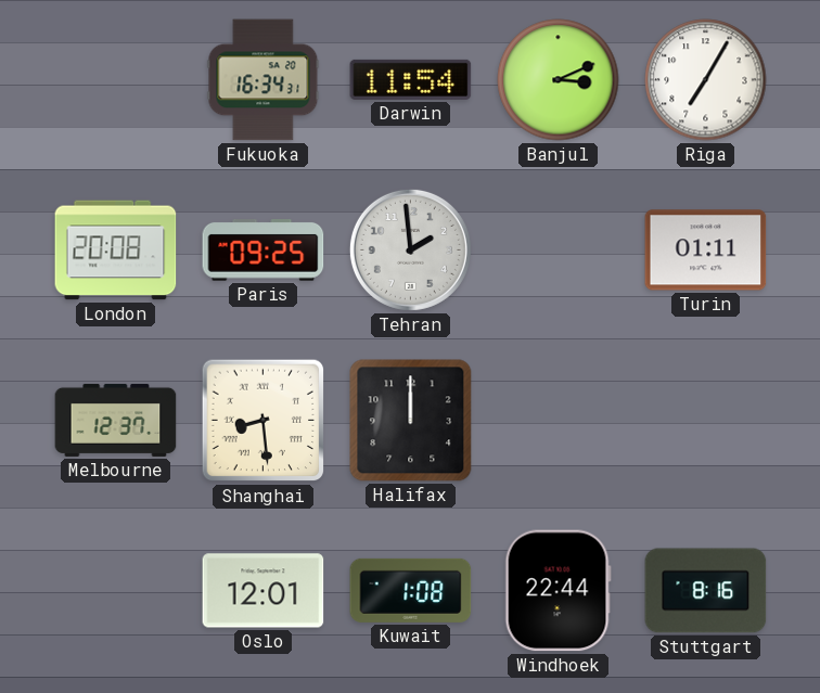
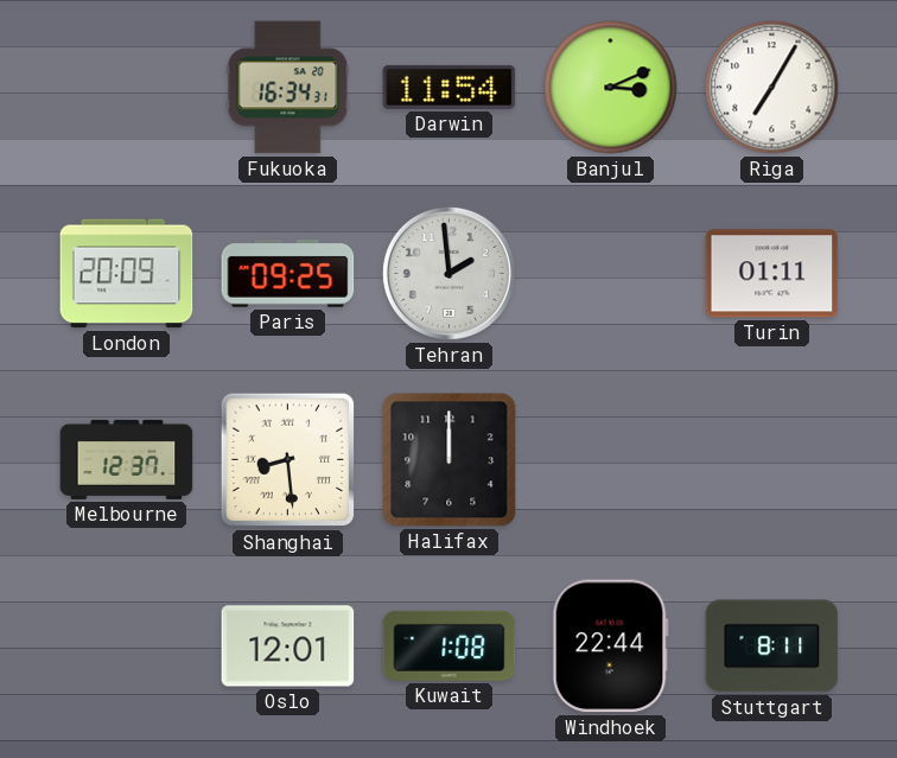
London: 20:08 -> 20:09
Stuttgart: 8:16 -> 8:11
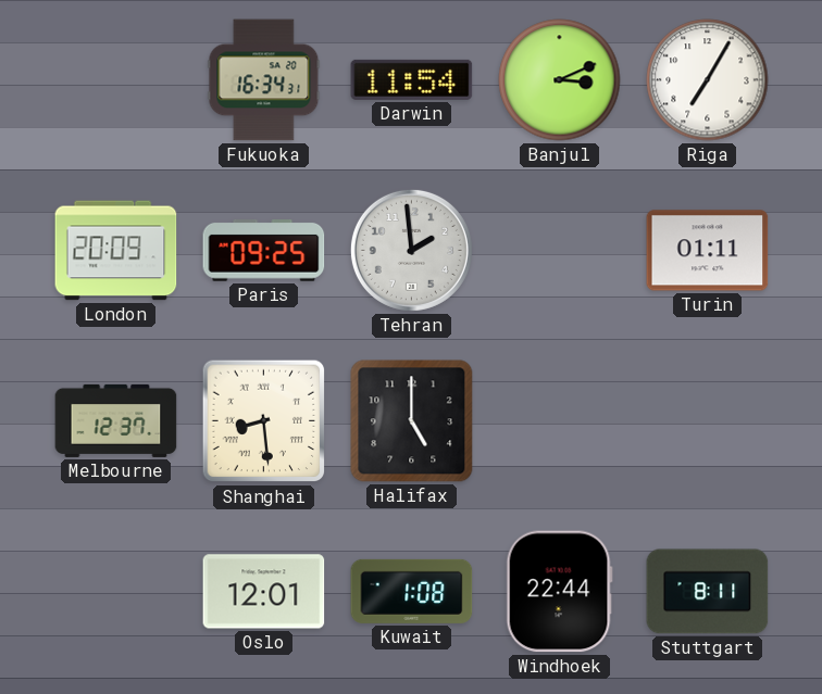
Halifax: 12:00 -> 5:00
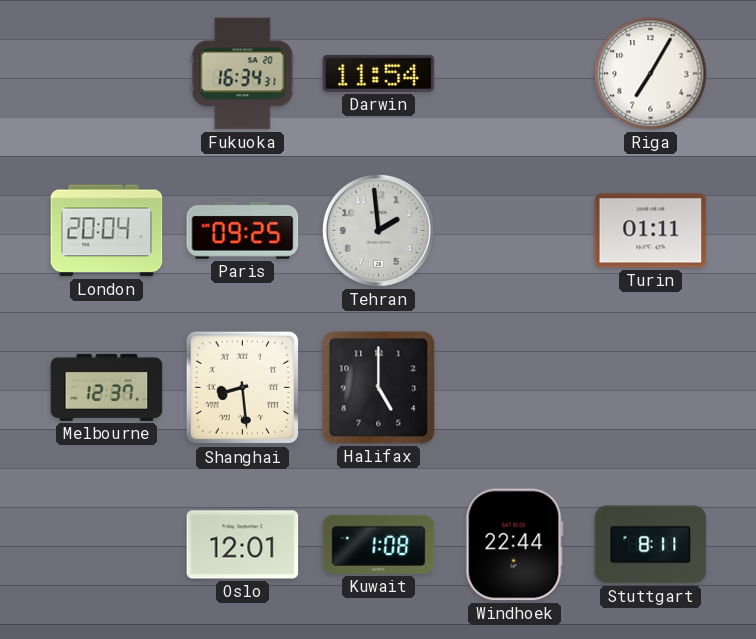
Banjul: 3:11 -> none
London: 20:09 -> 20:04
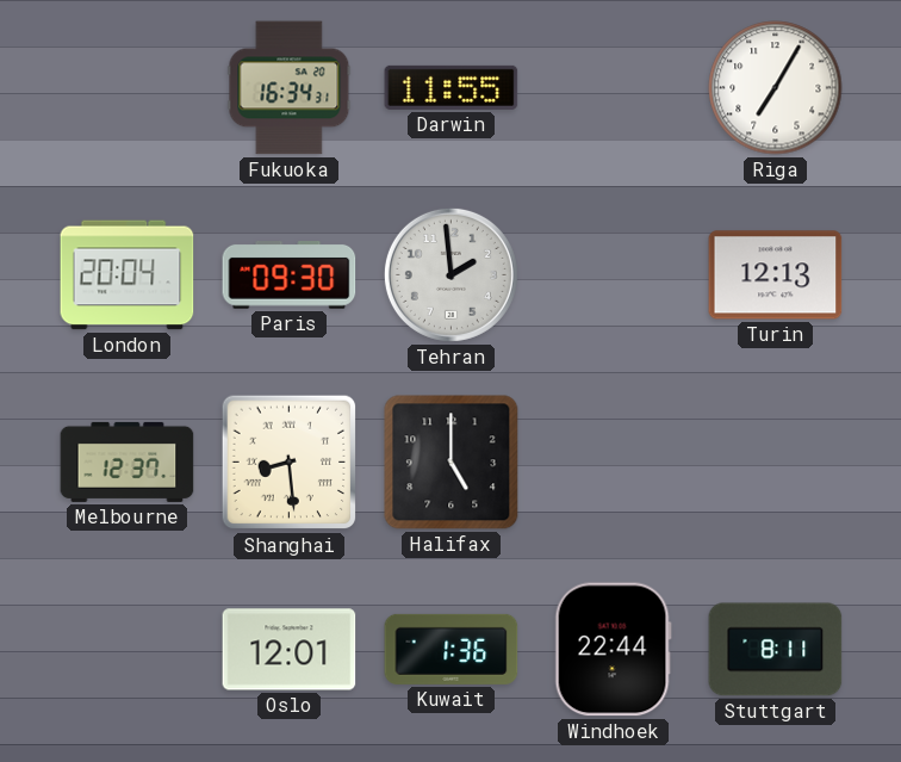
Darwin: 11:54 -> 11:55
Paris: 09:25 -> 09:30
Turin: 01:11 -> 12:13
Kuwait: 1:08 -> 1:36
